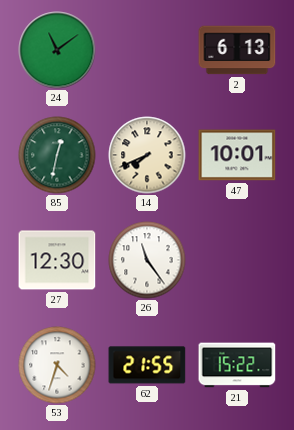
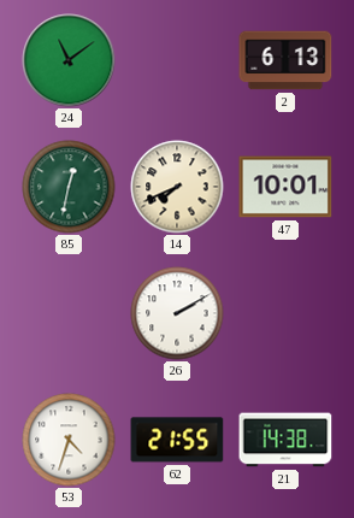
27: 12:30 -> none
26: 11:24 -> 2:10
21: 15:22 -> 14:38
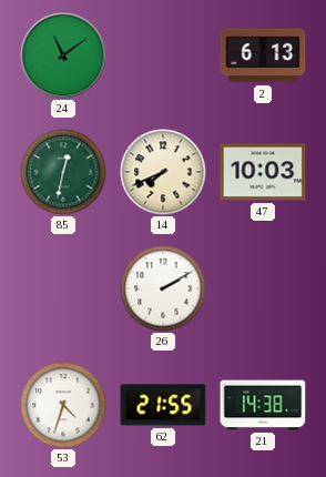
47: 10:01 -> 10:03
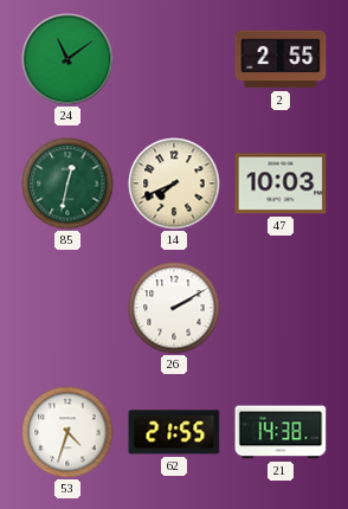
2: 6:13 -> 2:55
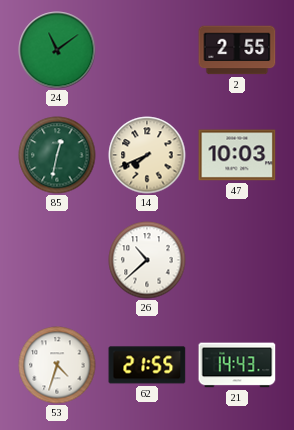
26: 2:10 -> 10:38
21: 14:38 -> 14:43
